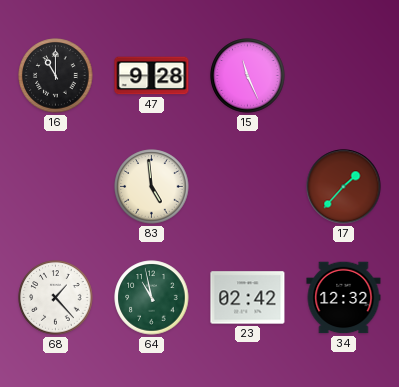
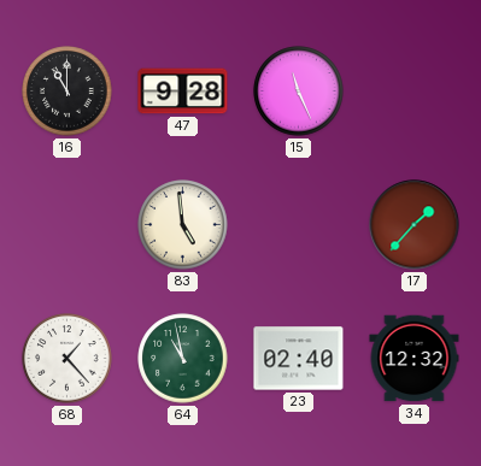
23: 02:42 -> 02:40
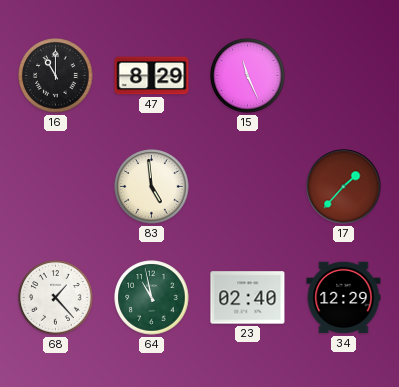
47: 9:28 -> 8:29
34: 12:32 -> 12:29
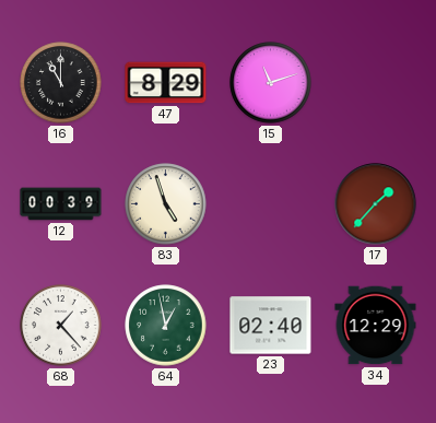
15: 11:26 -> 11:12
12: none -> 00:39
83: 4:59 -> 4:57
64: 10:58 -> 12:58
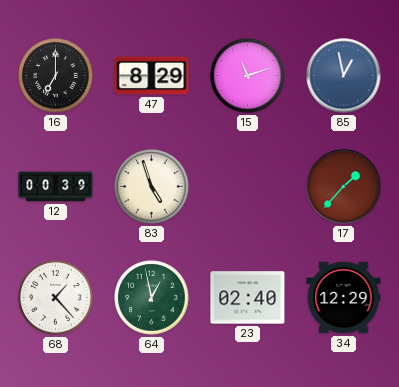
16: 11:00 -> 7:00
85: none -> 12:58
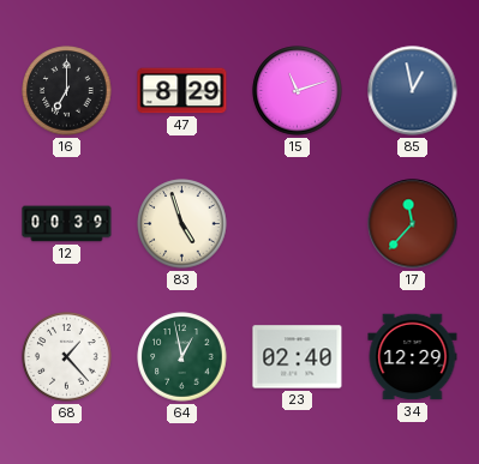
17: 1:37 -> 11:37
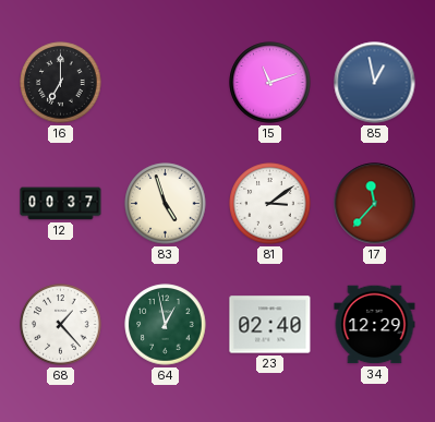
47: 8:29 -> none
12: 00:39 -> 00:37
81: none -> 3:09
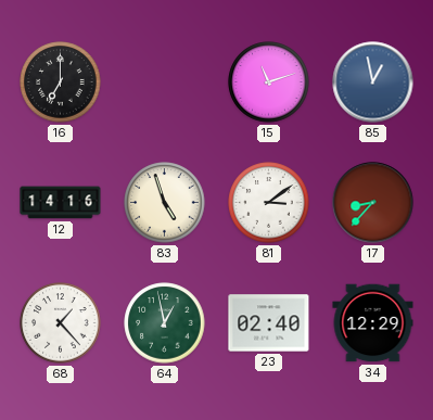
12: 00:37 -> 14:16
17: 11:37 -> 8:37
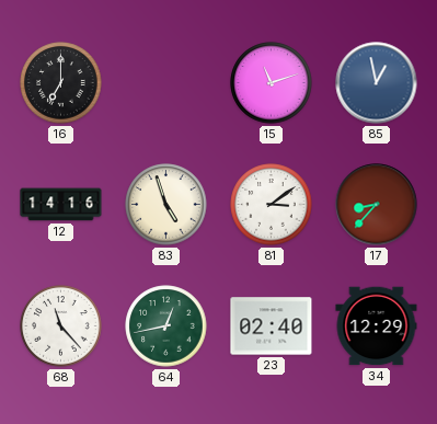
68: 1:23 -> 11:23
64: 12:58 -> 12:43
